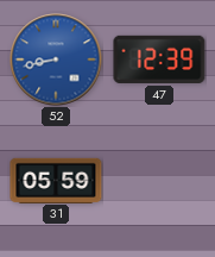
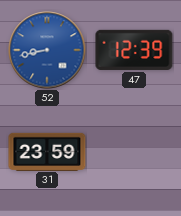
31: 05:59 -> 23:59
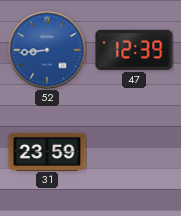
52: 8:43 -> 8:44
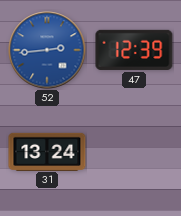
52: 8:44 -> 2:44
31: 23:59 -> 13:24
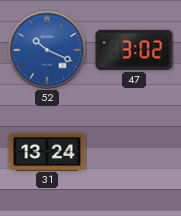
52: 2:44 -> 10:19
47: 12:39 -> 3:02
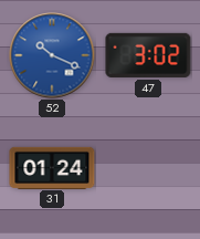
31: 13:24 -> 01:24
